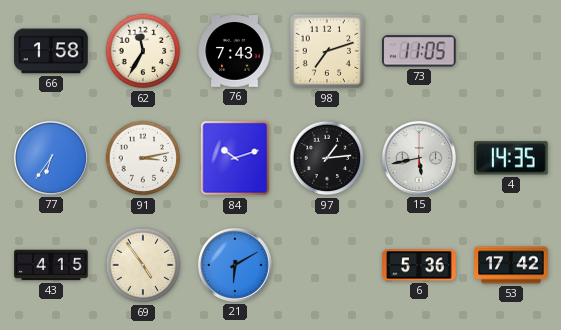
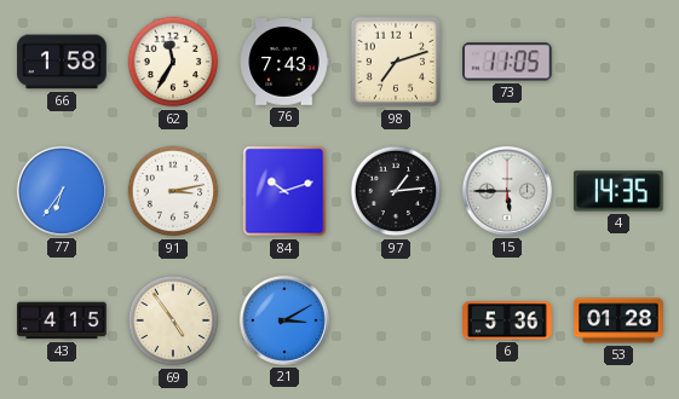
15: 5:43 -> 5:45
21: 6:10 -> 3:10
53: 17:42 -> 01:28
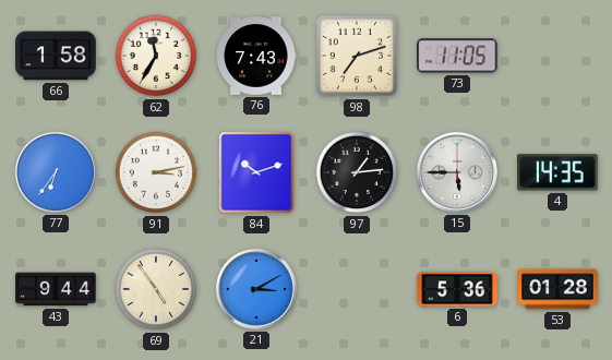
43: 4:15 -> 9:44
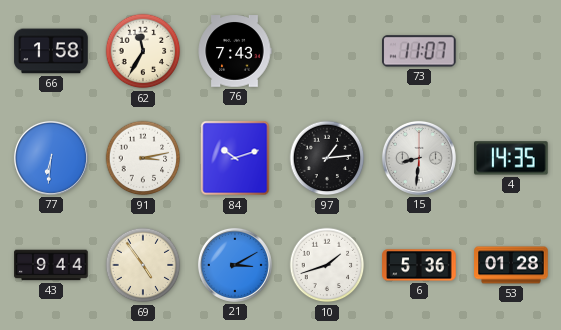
98: 7:12 -> none
73: 11:05 -> 11:07
77: 6:36 -> 6:31
15: 5:45 -> 8:31
10: none -> 1:42
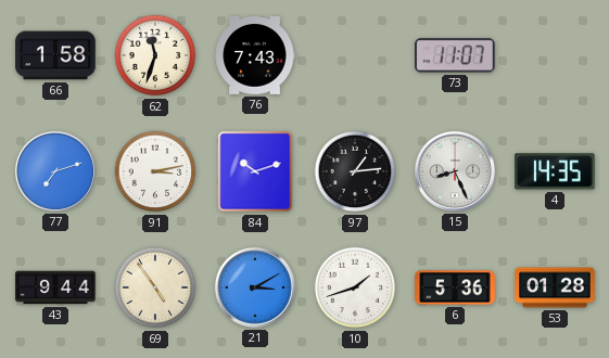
62: 11:35 -> 11:33
77: 6:31 -> 7:12
15: 8:31 -> 8:26
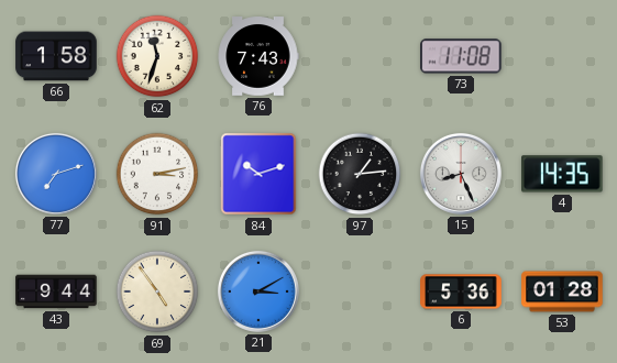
73: 11:07 -> 11:08
10: 1:42 -> none
